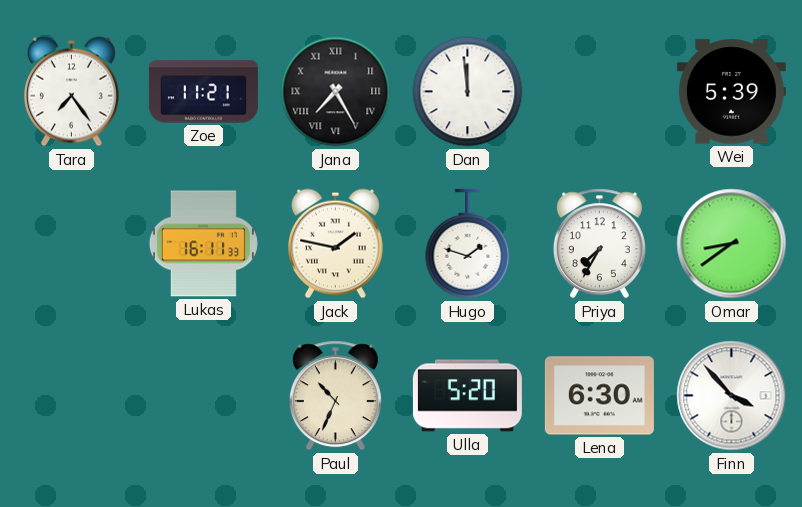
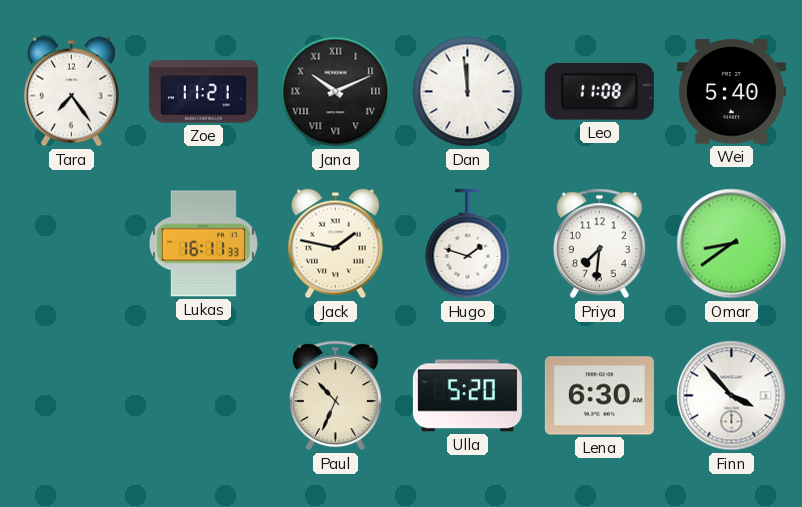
Jana: 7:25 -> 10:11
Leo: none -> 11:08
Wei: 5:39 -> 5:40
Priya: 7:35 -> 7:31
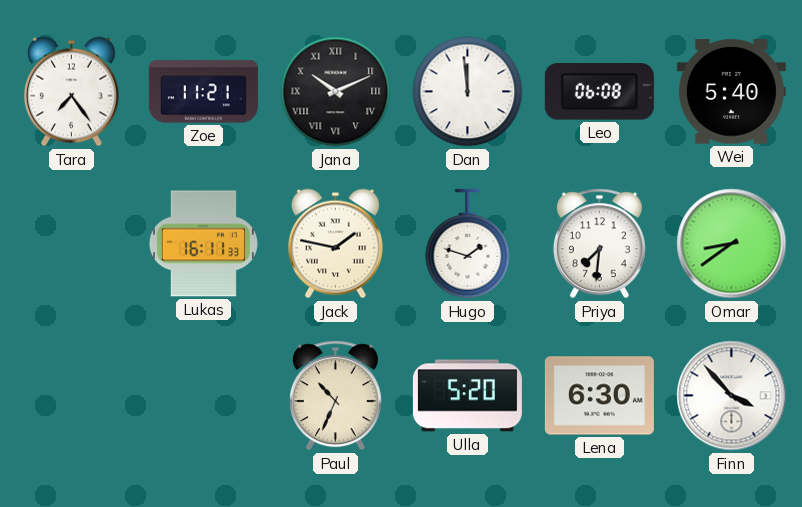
Leo: 11:08 -> 06:08
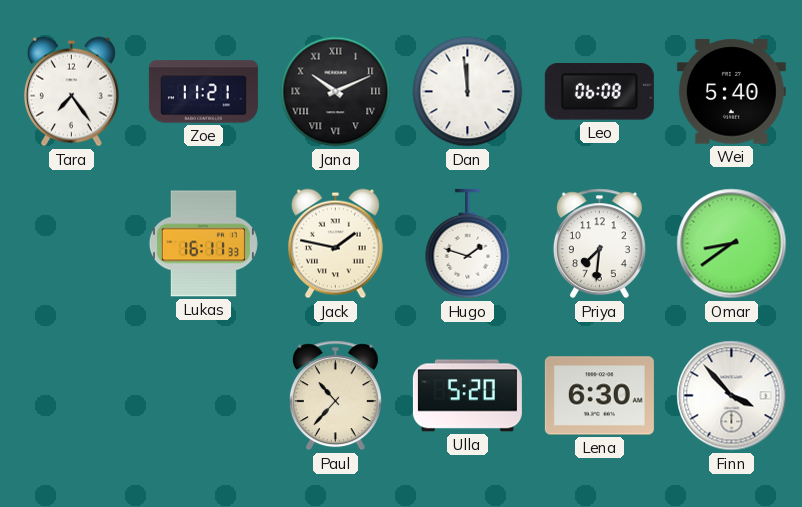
Paul: 10:34 -> 10:37
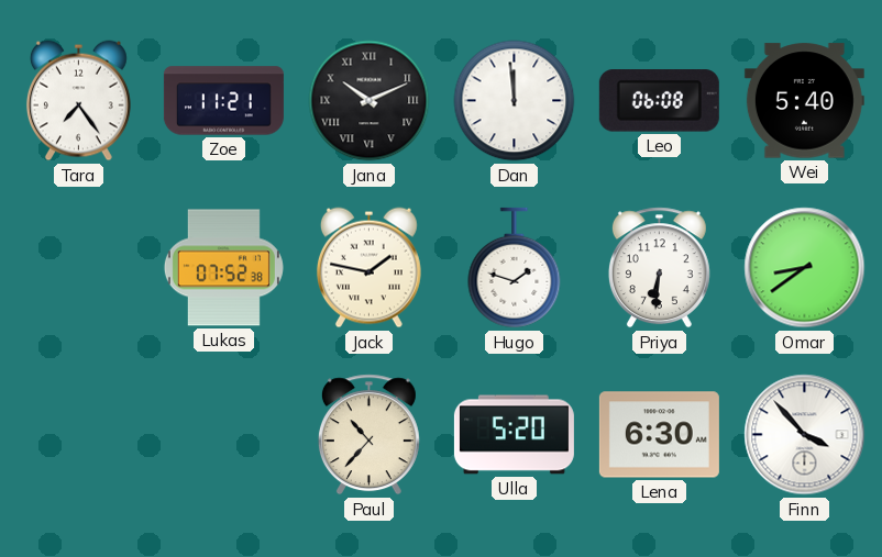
Lukas: 16:11 -> 07:52
Priya: 7:31 -> 6:31
